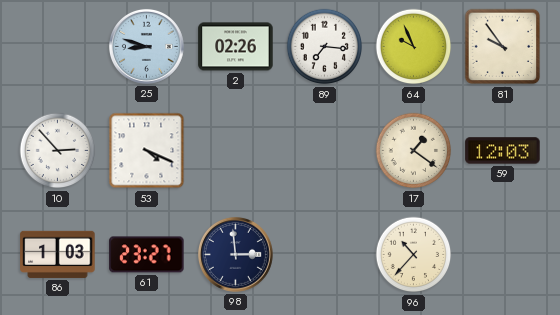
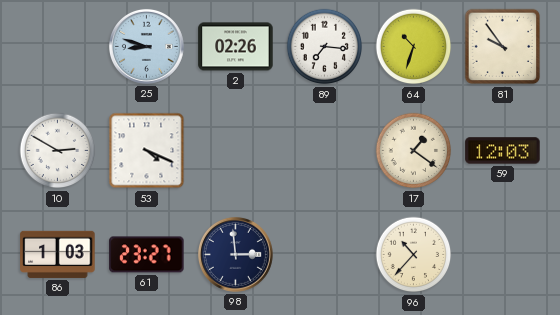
64: 9:56 -> 10:33
10: 2:53 -> 2:50
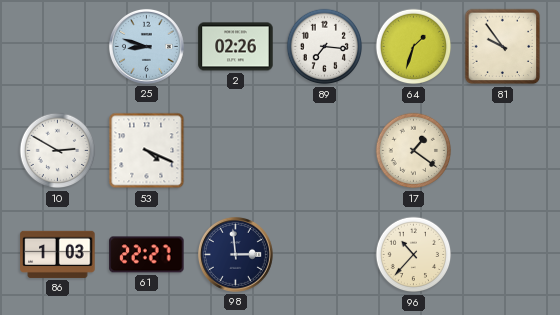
64: 10:33 -> 1:33
59: 12:03 -> none
61: 23:27 -> 22:27
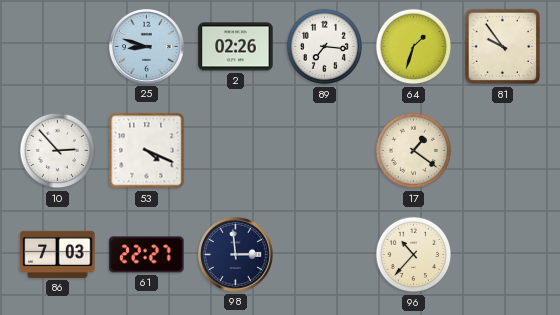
10: 2:50 -> 2:53
86: 1:03 -> 7:03
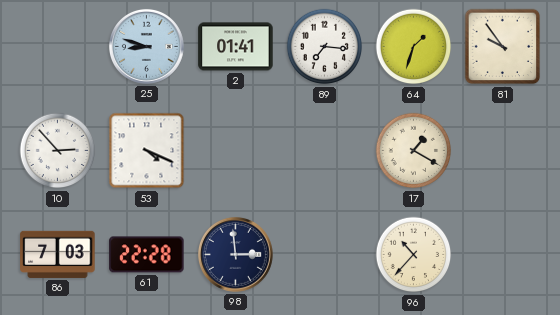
2: 02:26 -> 01:41
17: 1:21 -> 1:20
61: 22:27 -> 22:28
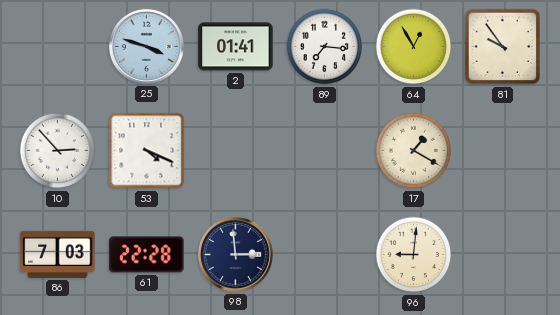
25: 8:48 -> 3:48
64: 1:33 -> 12:55
96: 10:37 -> 9:01
